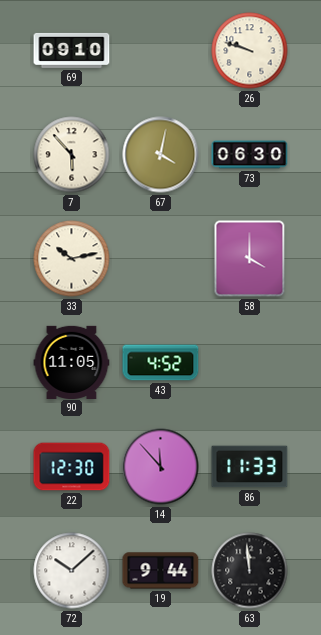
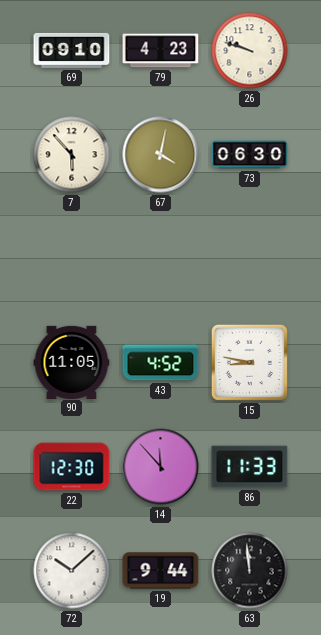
79: none -> 4:23
33: 10:13 -> none
58: 4:00 -> none
15: none -> 8:47
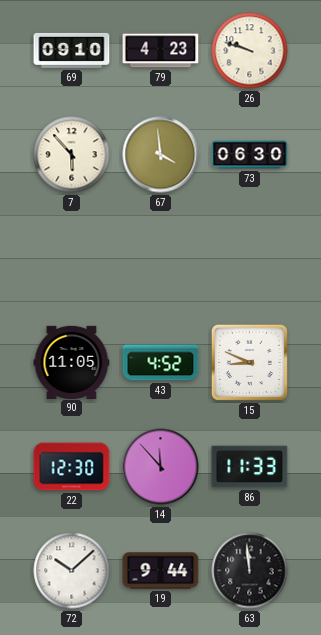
67: 4:02 -> 3:59
15: 8:47 -> 8:49
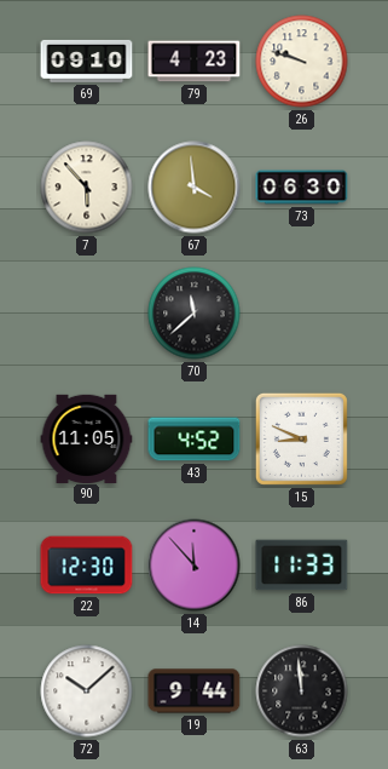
70: none -> 11:38
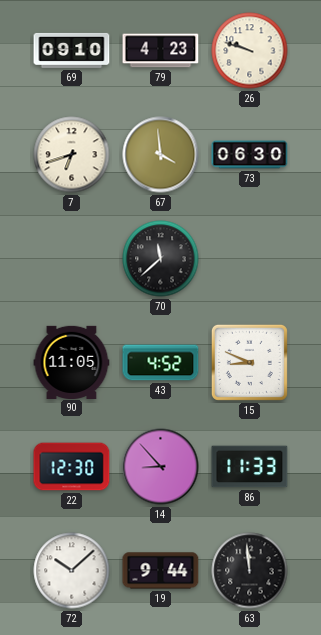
7: 5:53 -> 6:42
14: 11:53 -> 8:53
